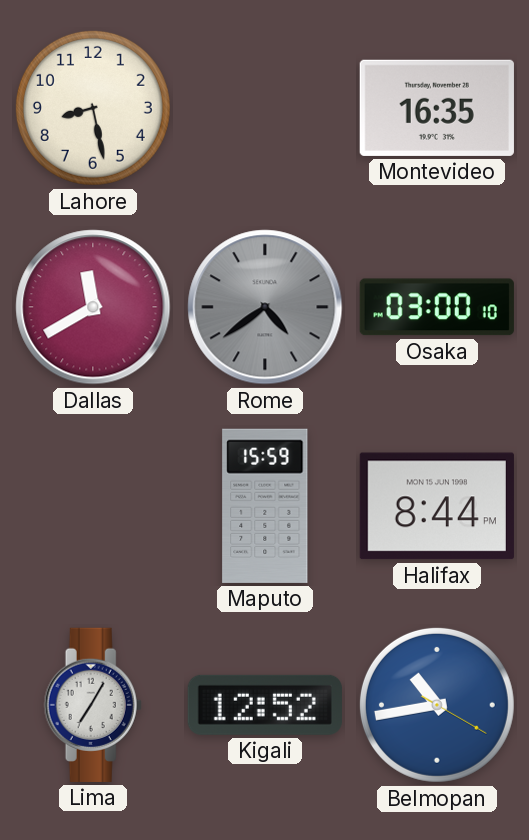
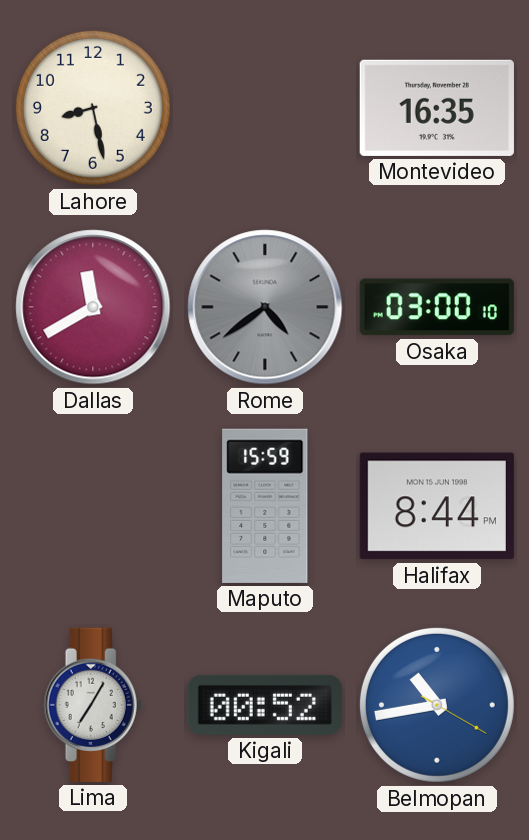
Kigali: 12:52 -> 00:52
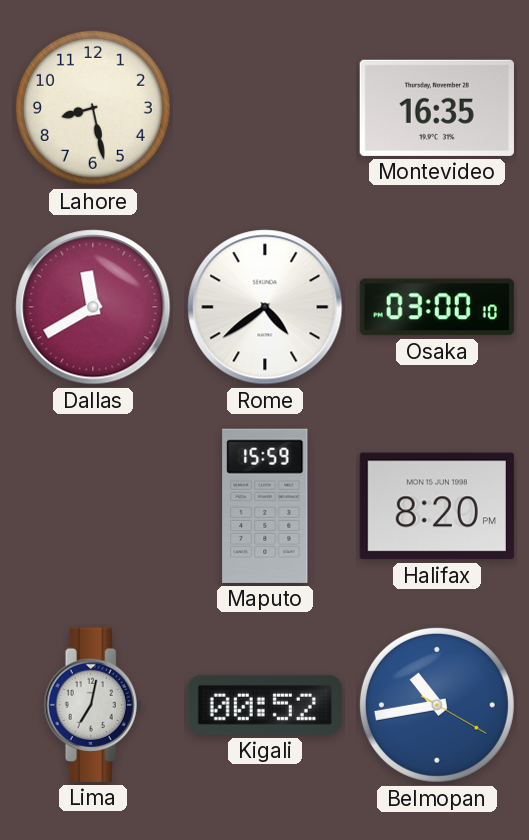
Rome dial: grey -> white
Halifax: 8:44 -> 8:20
Lima: 7:05 -> 7:02
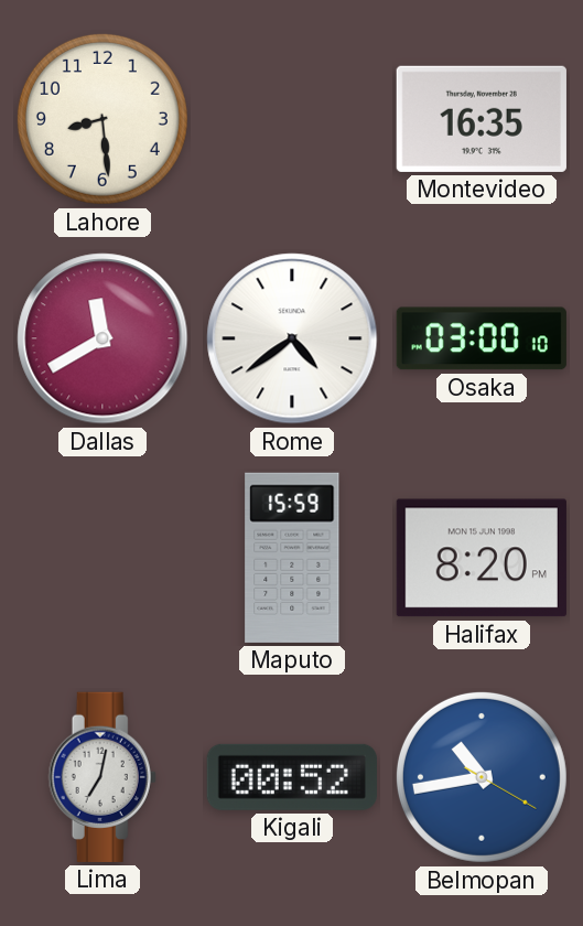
Lahore: 8:28 -> 8:29
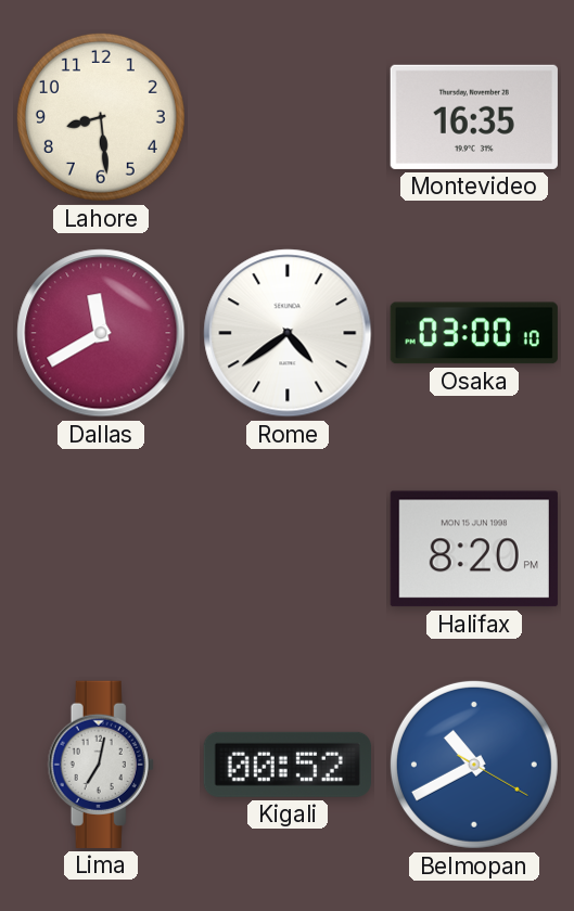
Maputo: 15:59 -> none
Belmopan: 10:43 -> 10:40
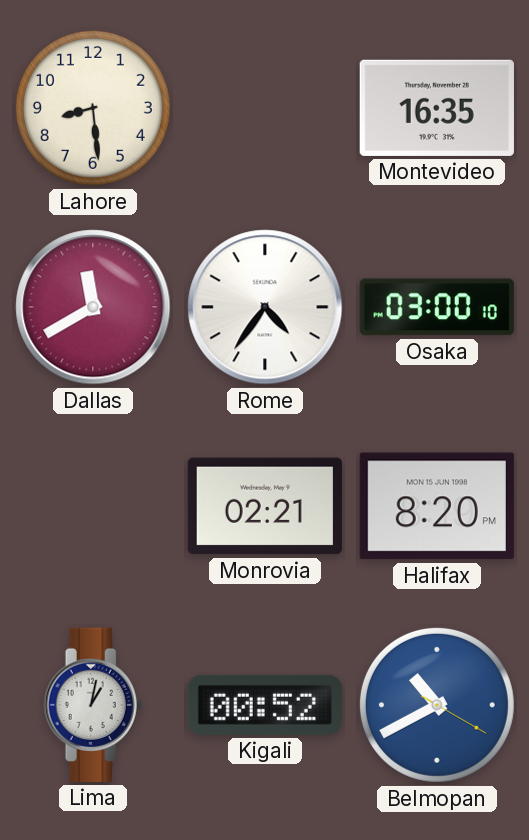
Rome: 4:39 -> 4:36
Monrovia: none -> 02:21
Lima: 7:02 -> 1:02
